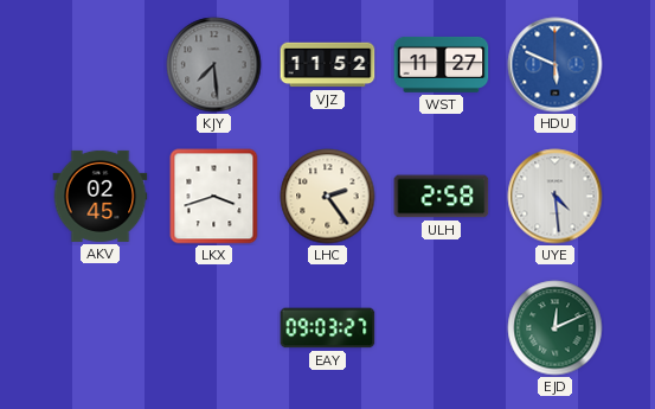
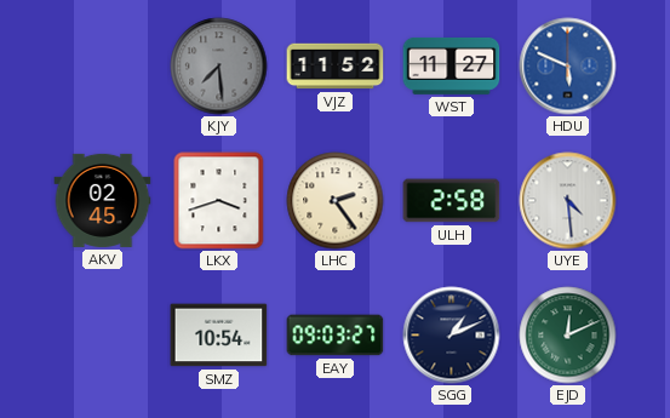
SMZ: none -> 10:54
SGG: none -> 1:11
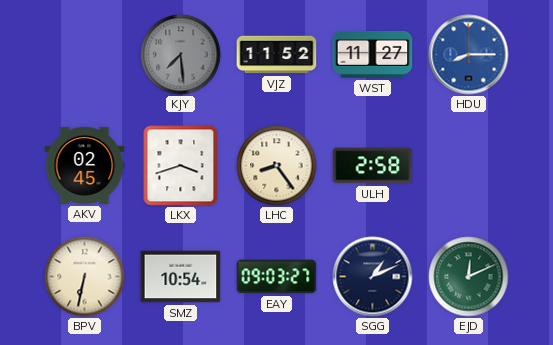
HDU: 5:49 -> 8:15
LHC: 2:24 -> 8:24
UYE: 4:29 -> none
BPV: none -> 6:32
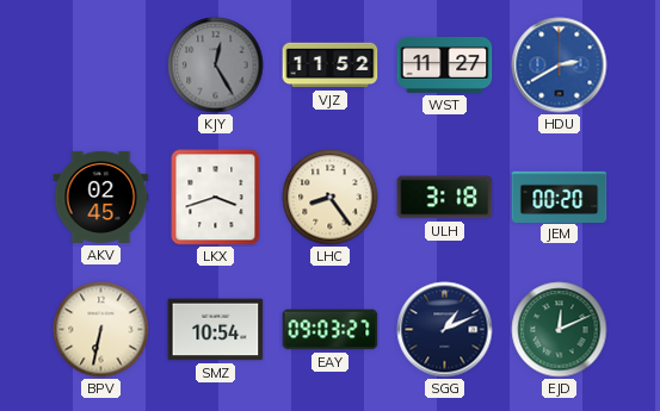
KJY: 7:29 -> 12:25
HDU: 8:15 -> 2:40
ULH: 2:58 -> 3:18
JEM: none -> 00:20
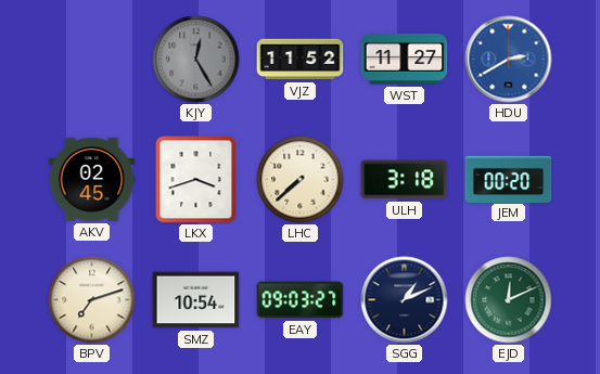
LHC: 8:24 -> 7:38
BPV: 6:32 -> 7:12
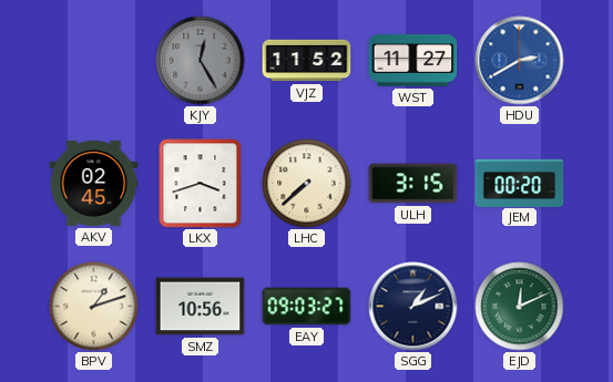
ULH: 3:18 -> 3:15
BPV: 7:12 -> 1:12
SMZ: 10:54 -> 10:56
